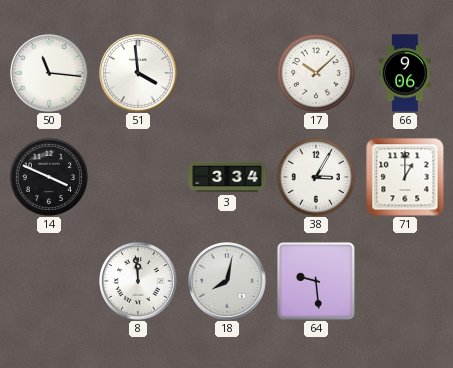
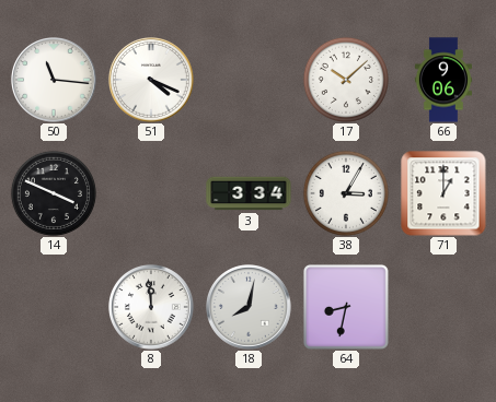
51: 3:59 -> 4:19
64: 9:29 -> 8:32
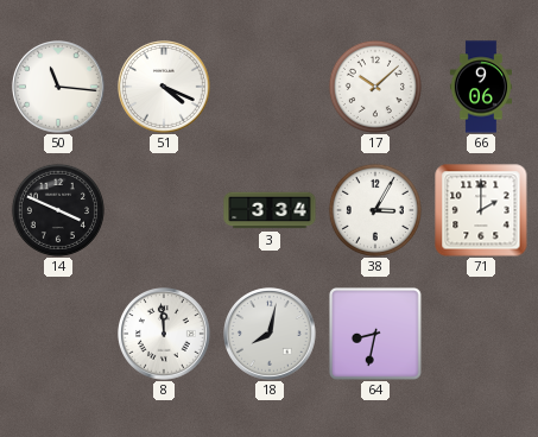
71: 1:00 -> 2:00
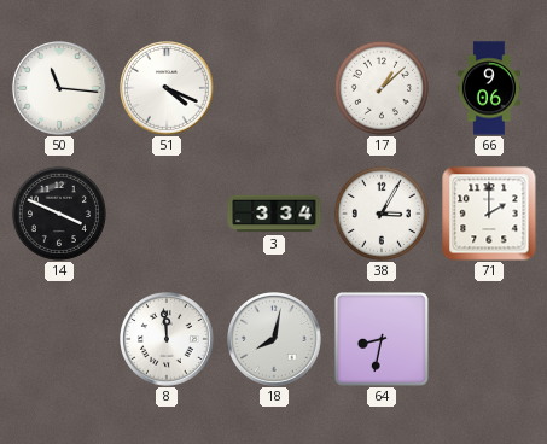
17: 10:08 -> 1:08
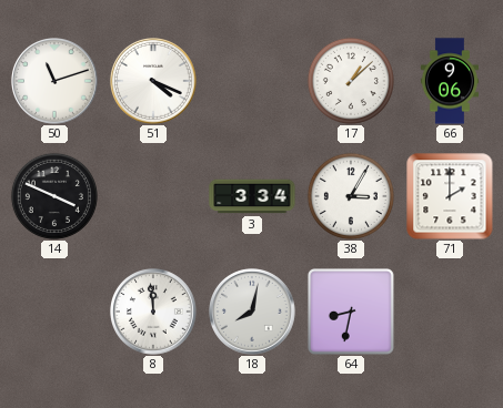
50: 11:16 -> 11:12
